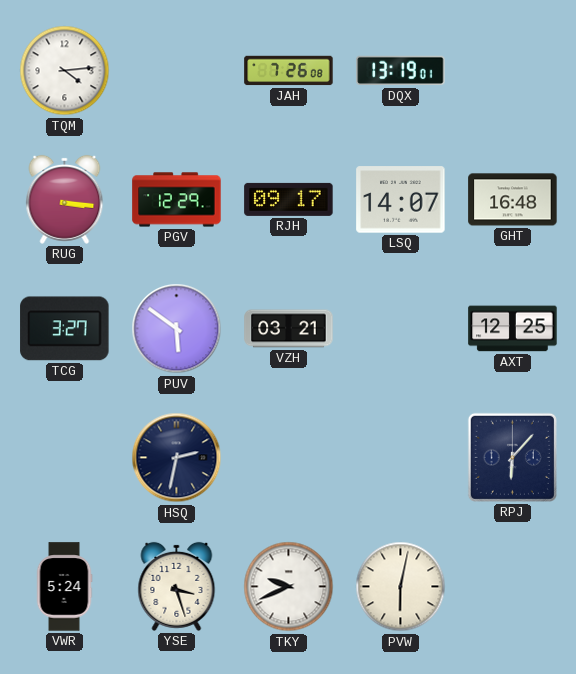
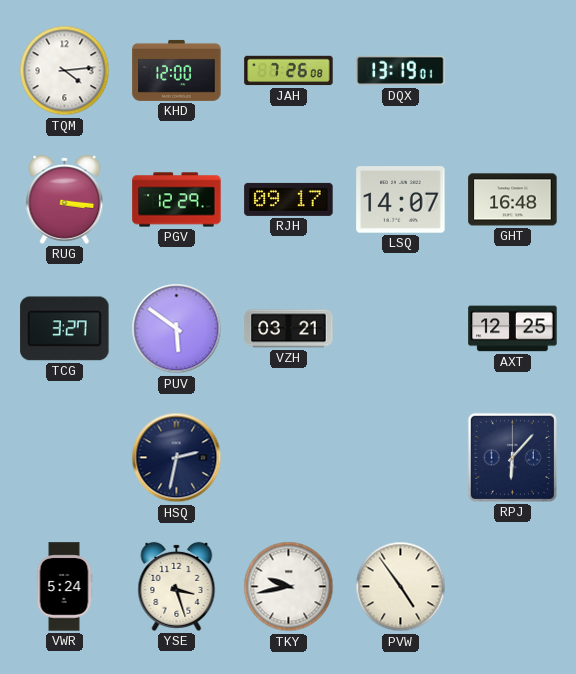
KHD: none -> 12:00
TKY: 9:41 -> 9:43
PVW: 6:02 -> 4:54
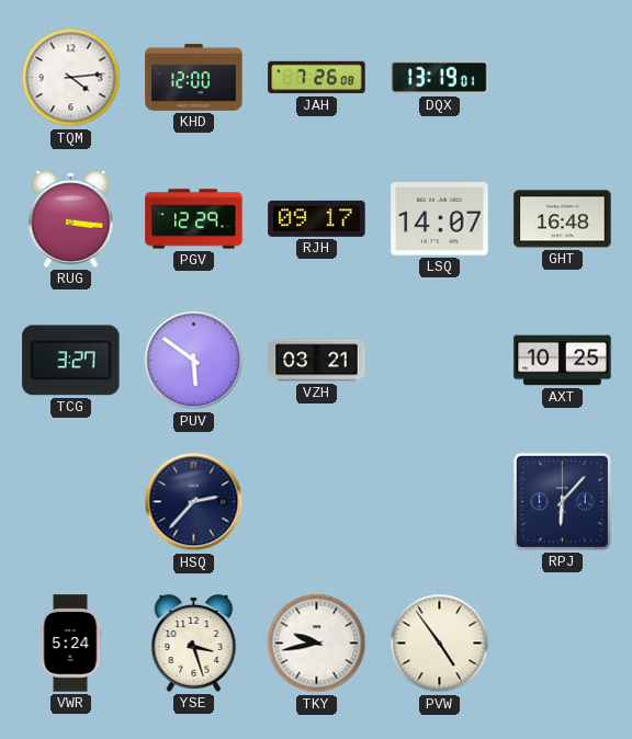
AXT: 12:25 -> 10:25
HSQ: 2:32 -> 2:37
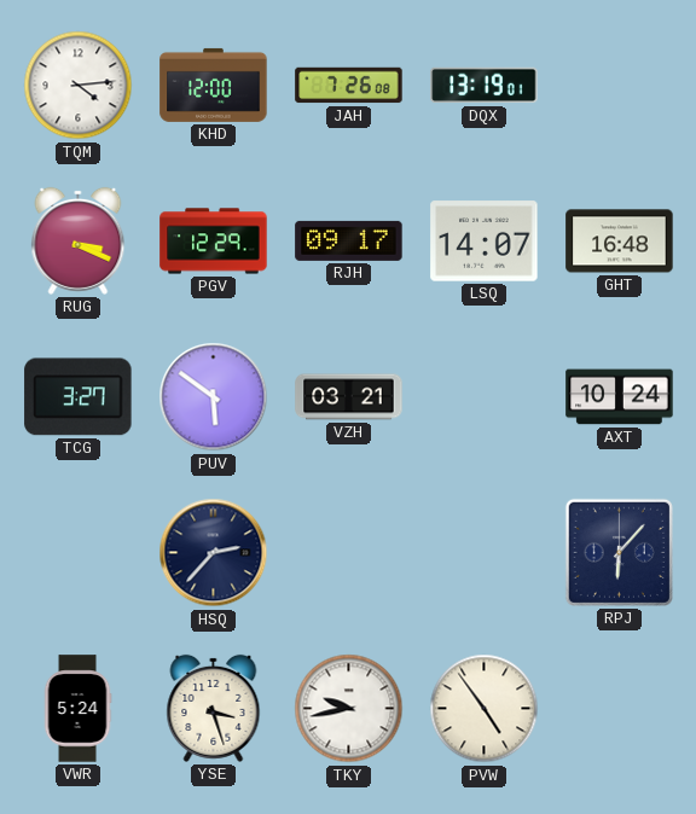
RUG: 3:16 -> 3:19
AXT: 10:25 -> 10:24
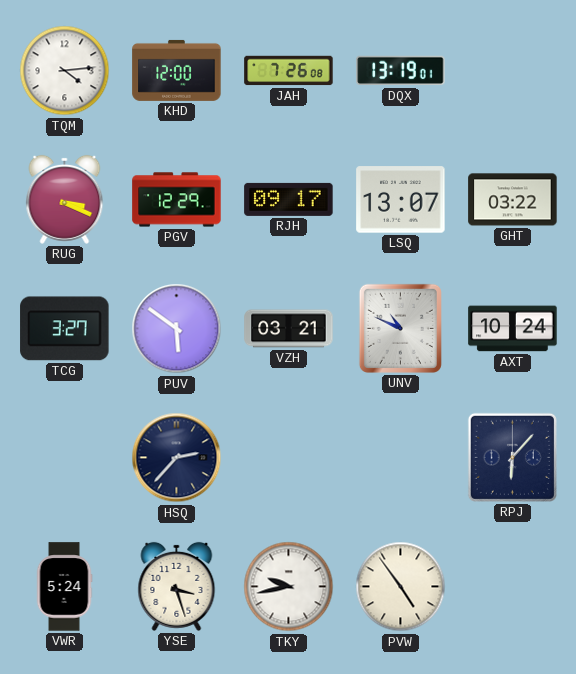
LSQ: 14:07 -> 13:07
GHT: 16:48 -> 03:22
UNV: none -> 10:49
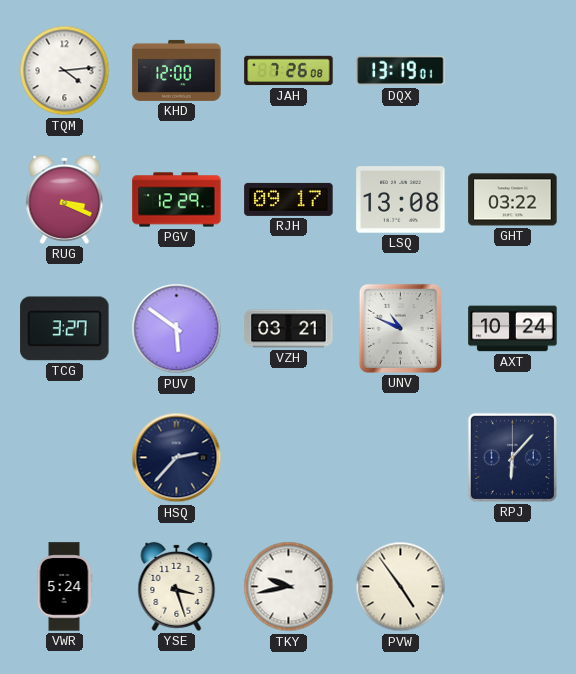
LSQ: 13:07 -> 13:08
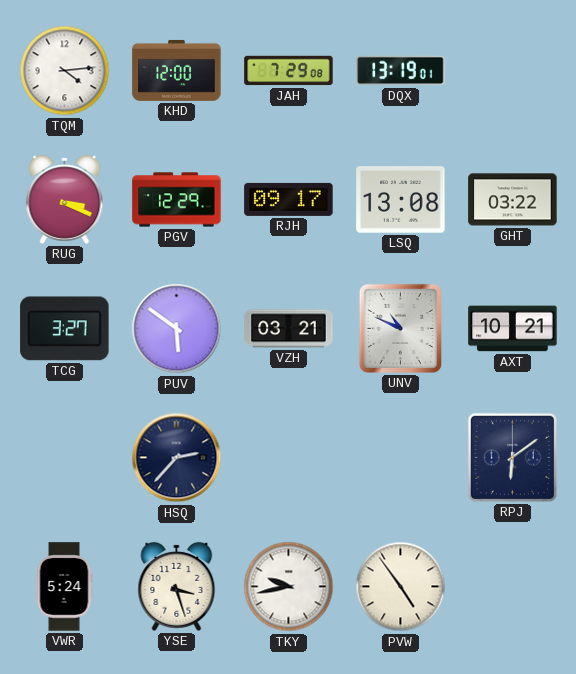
JAH: 7:26 -> 7:29
AXT: 10:24 -> 10:21
RPJ: 6:07 -> 6:09
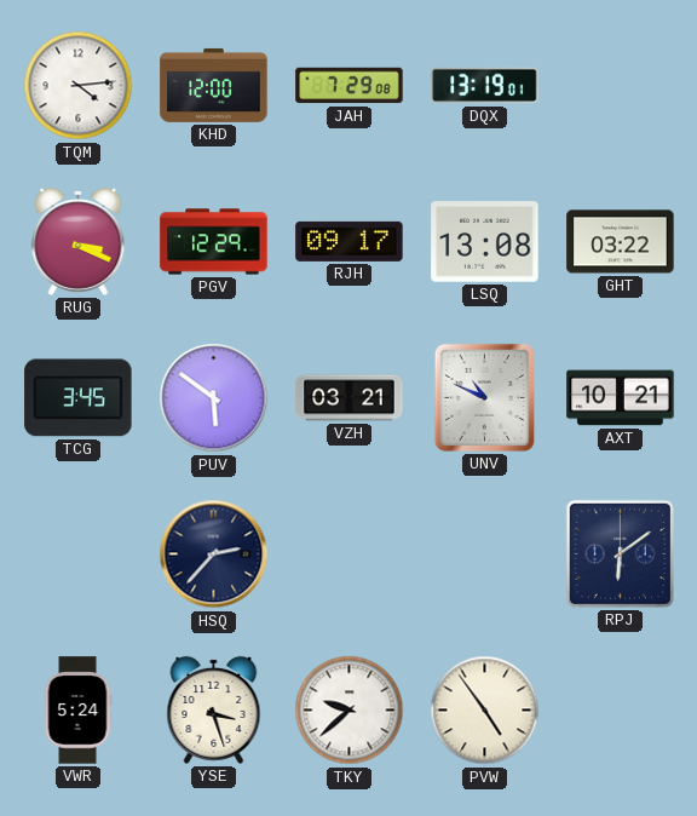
TCG: 3:27 -> 3:45
TKY: 9:43 -> 9:38
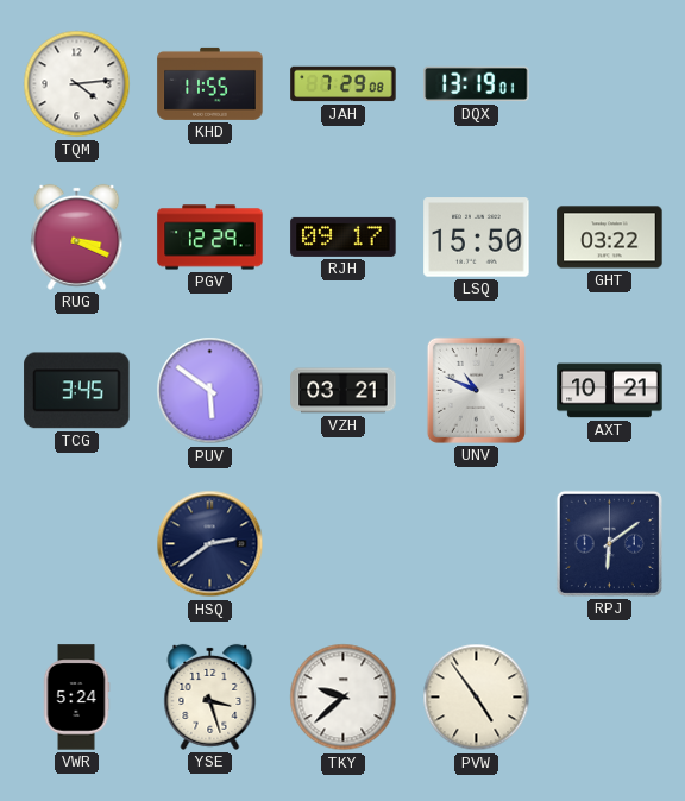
KHD: 12:00 -> 11:55
LSQ: 13:08 -> 15:50
HSQ: 2:37 -> 2:39
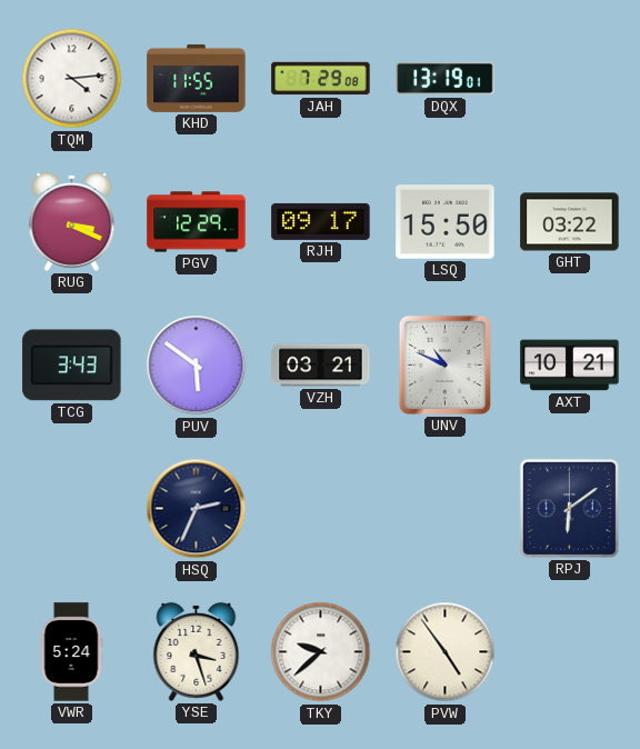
TCG: 3:45 -> 3:43
HSQ: 2:39 -> 2:34
